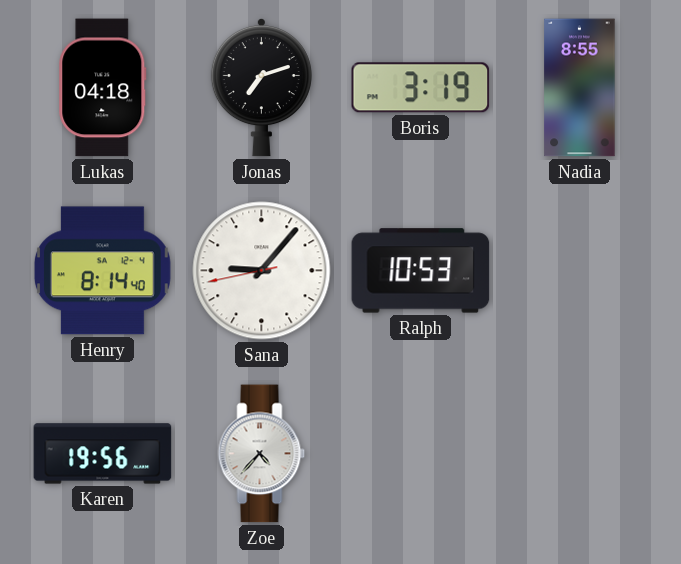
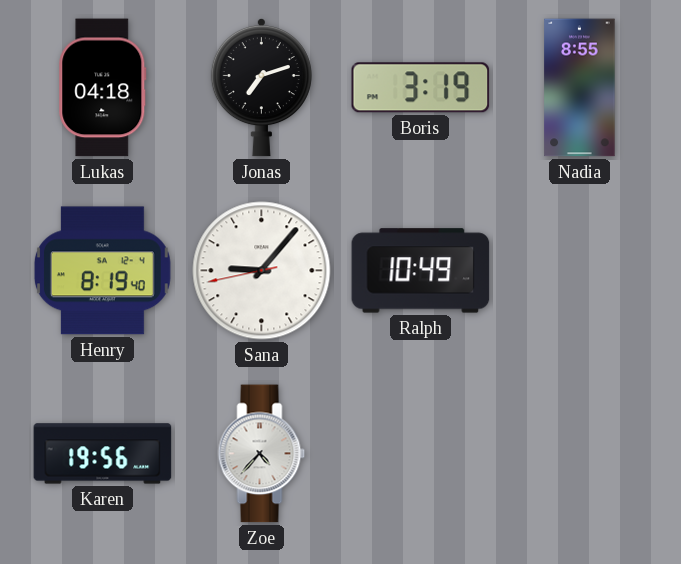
Henry: 8:14 -> 8:19
Ralph: 10:53 -> 10:49
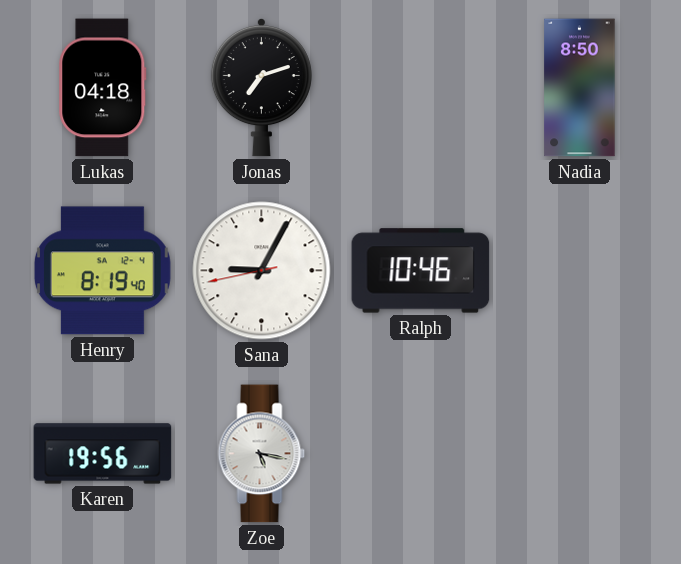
Boris: 3:19 -> none
Nadia: 8:55 -> 8:50
Sana: 9:06 -> 9:04
Ralph: 10:49 -> 10:46
Zoe: 4:37 -> 5:17
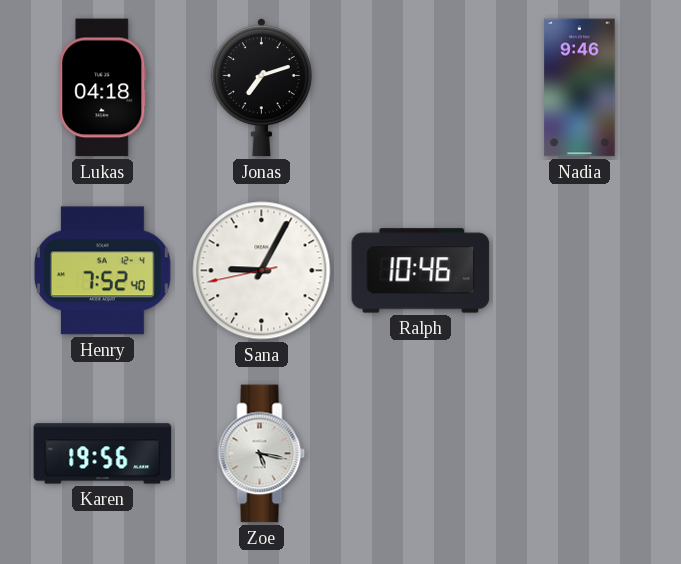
Nadia: 8:50 -> 9:46
Henry: 8:19 -> 7:52
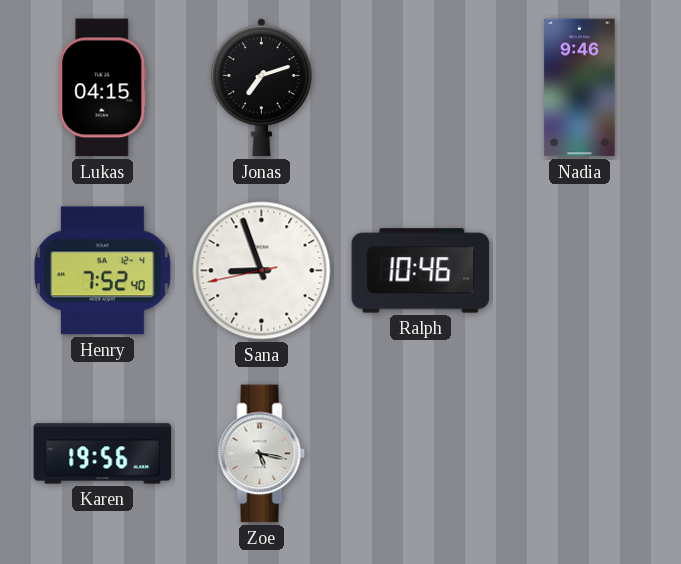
Lukas: 04:18 -> 04:15
Sana: 9:04 -> 8:56
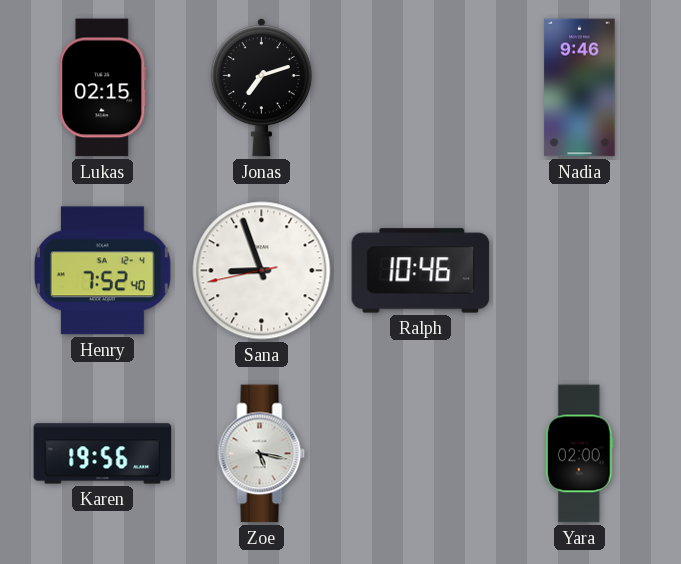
Lukas: 04:15 -> 02:15
Yara: none -> 02:00
